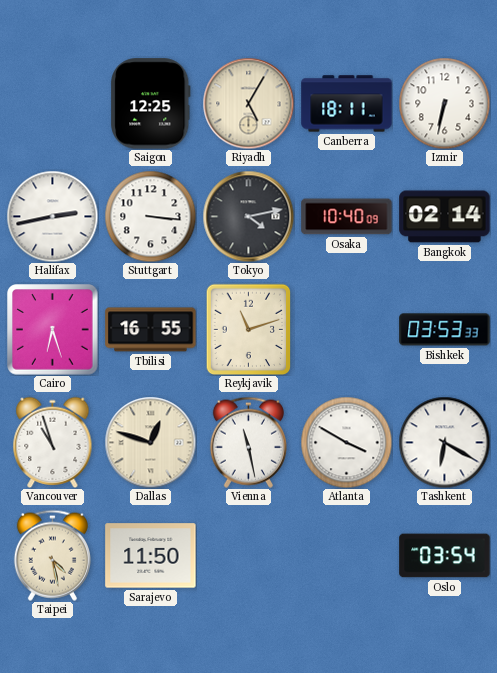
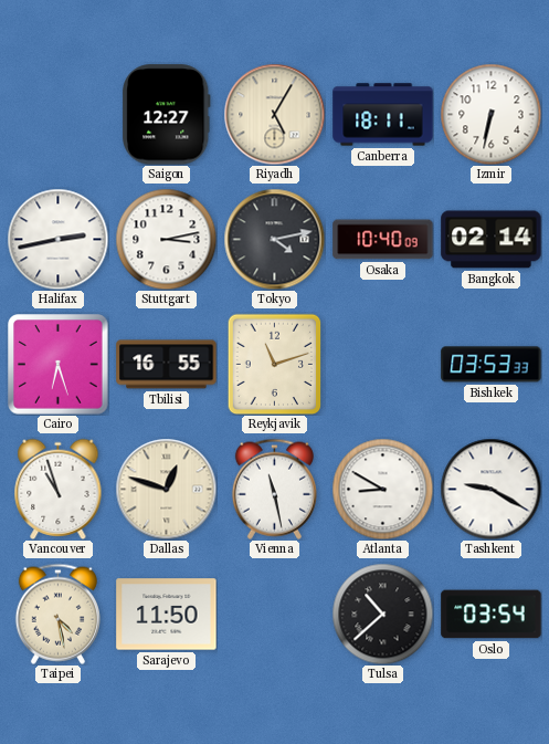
Saigon: 12:25 -> 12:27
Stuttgart: 3:16 -> 3:13
Atlanta: 3:50 -> 8:50
Tashkent: 6:20 -> 9:20
Tulsa: none -> 10:38
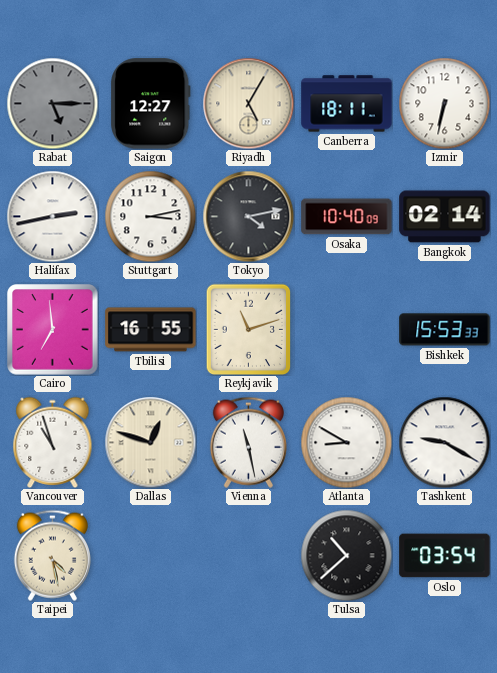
Rabat: none -> 5:15
Cairo: 6:27 -> 6:59
Bishkek: 03:53 -> 15:53
Sarajevo: 11:50 -> none
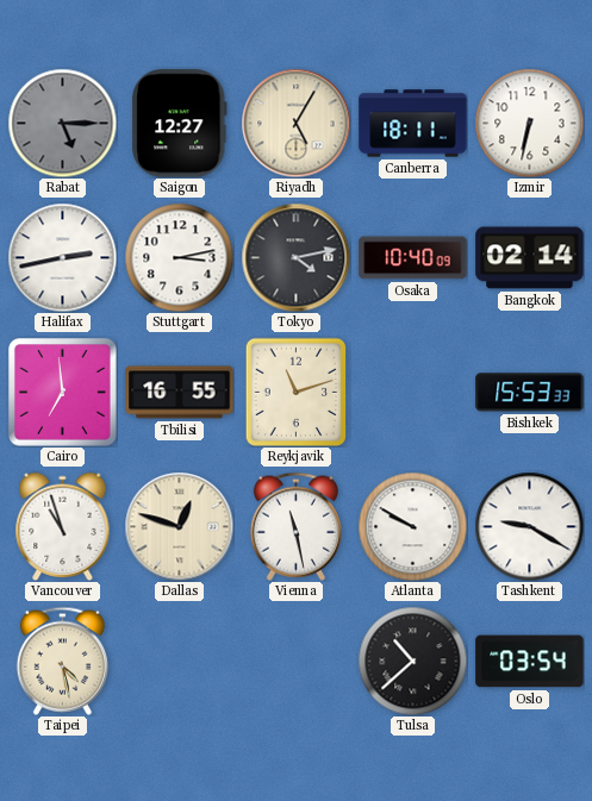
Atlanta: 8:50 -> 9:50
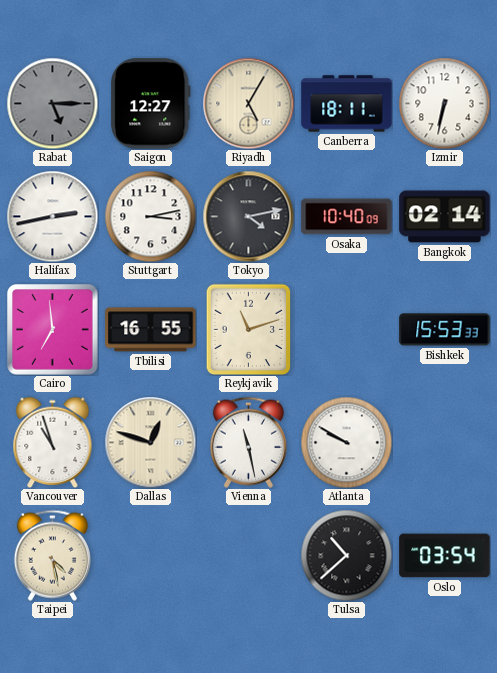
Tashkent: 9:20 -> none
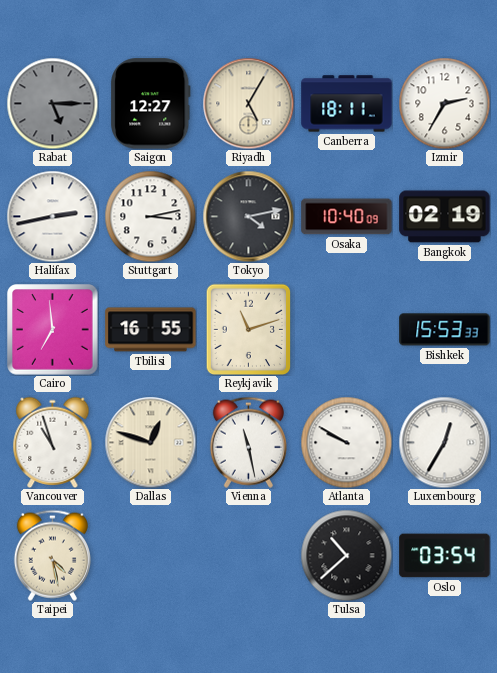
Izmir: 6:32 -> 2:35
Bangkok: 02:14 -> 02:19
Luxembourg: none -> 12:35
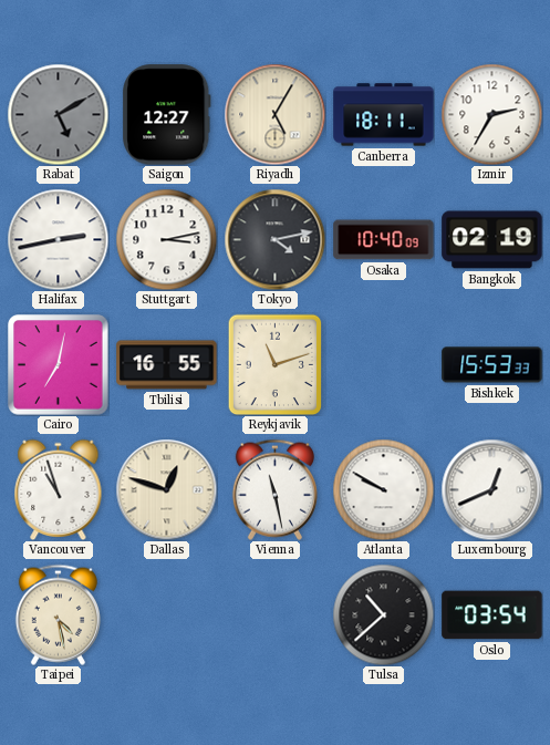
Rabat: 5:15 -> 5:10
Cairo: 6:59 -> 7:02
Luxembourg: 12:35 -> 12:41
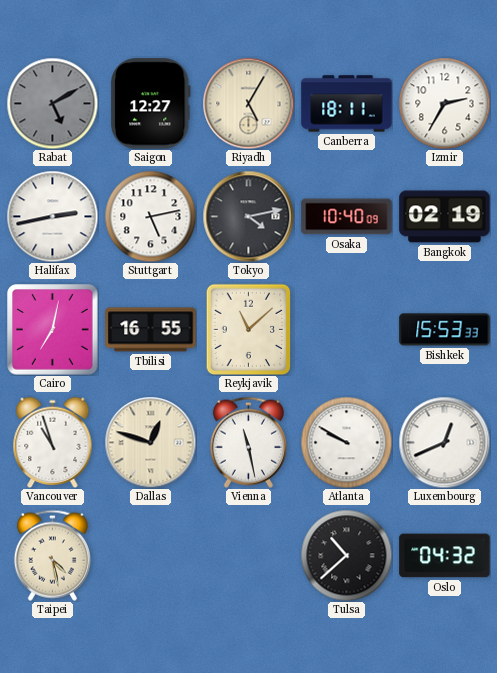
Stuttgart: 3:13 -> 5:13
Reykjavik: 11:12 -> 11:08
Oslo: 03:54 -> 04:32
